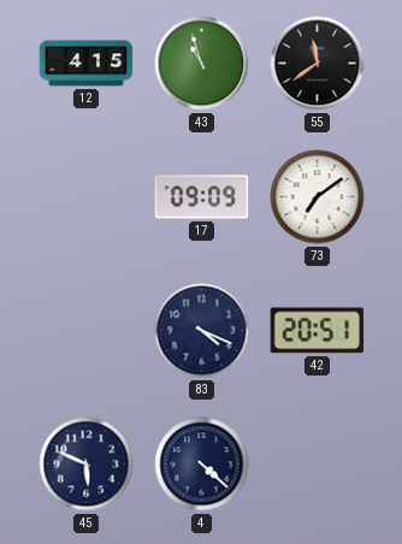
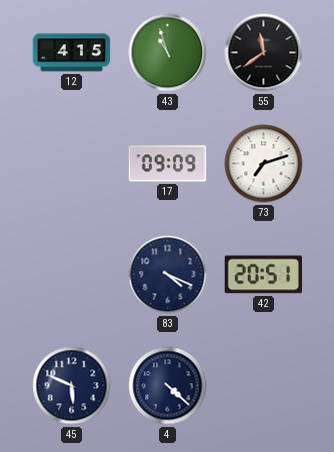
73: 7:09 -> 7:12
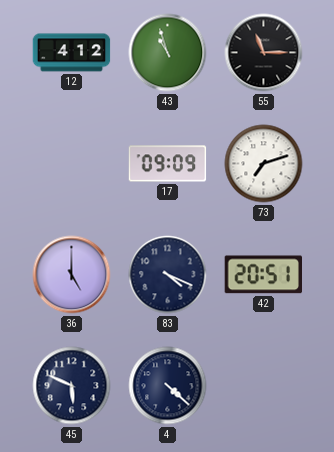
12: 4:15 -> 4:12
55: 11:39 -> 11:15
36: none -> 5:00
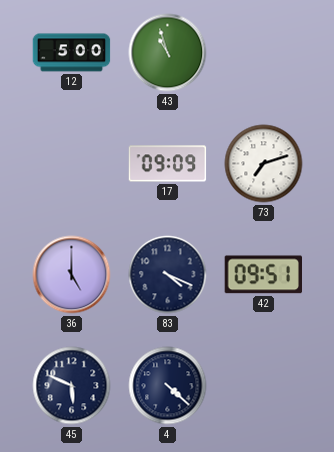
12: 4:12 -> 5:00
55: 11:15 -> none
42: 20:51 -> 09:51
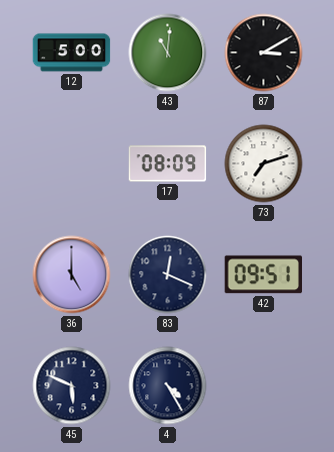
43: 10:57 -> 11:01
87: none -> 3:10
17: 09:09 -> 08:09
83: 4:19 -> 12:19
4: 4:22 -> 4:25
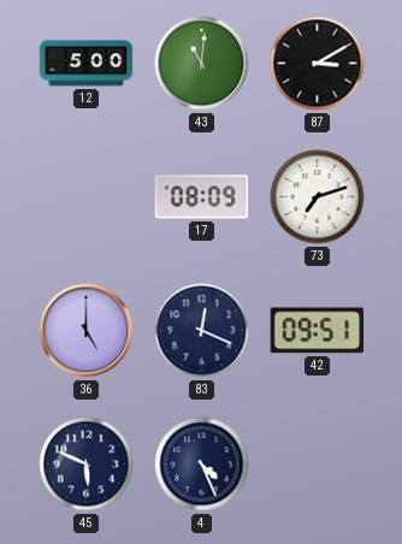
4: 4:25 -> 4:26
